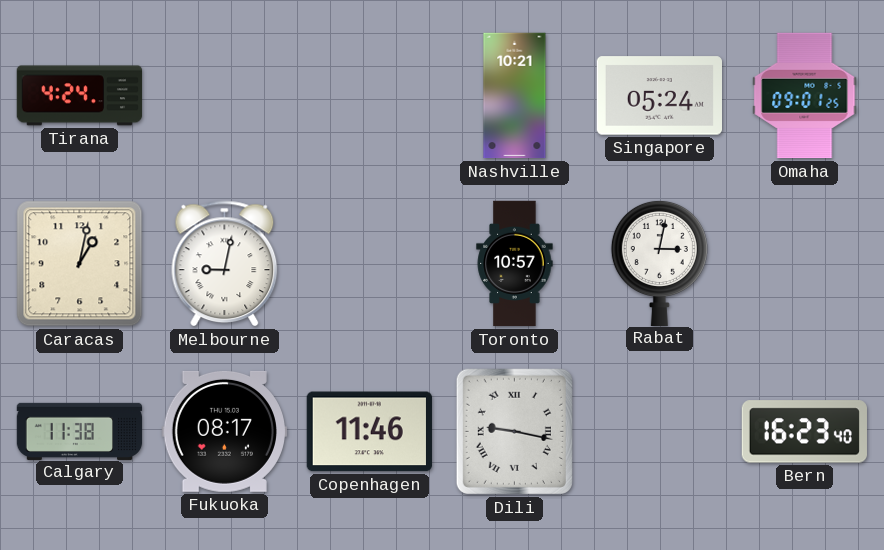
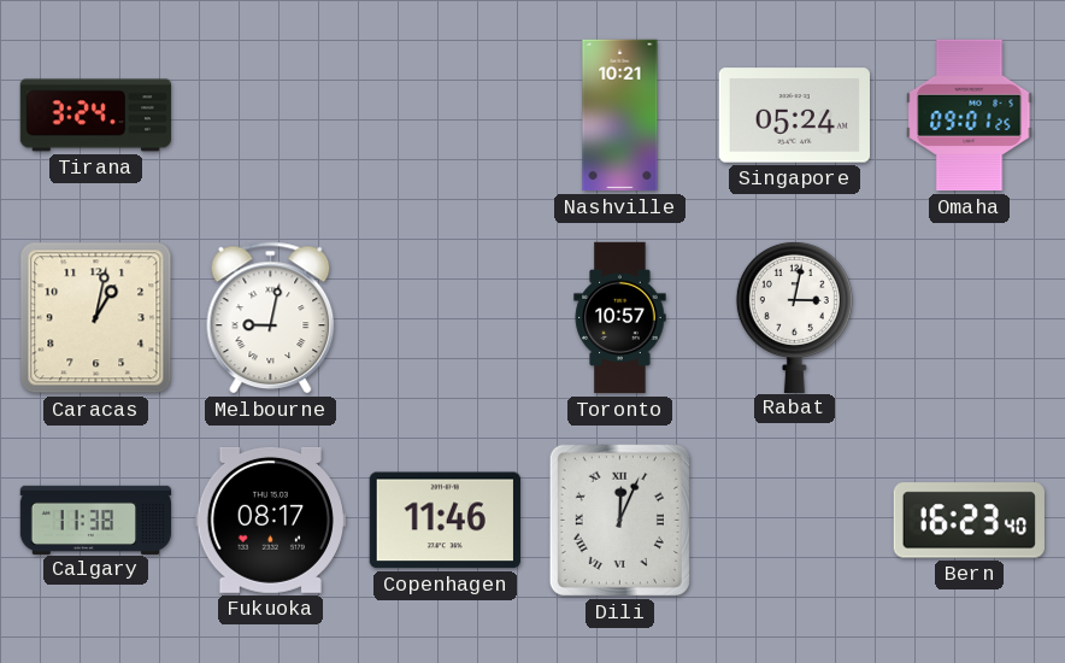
Tirana: 4:24 -> 3:24
Dili: 9:17 -> 12:04
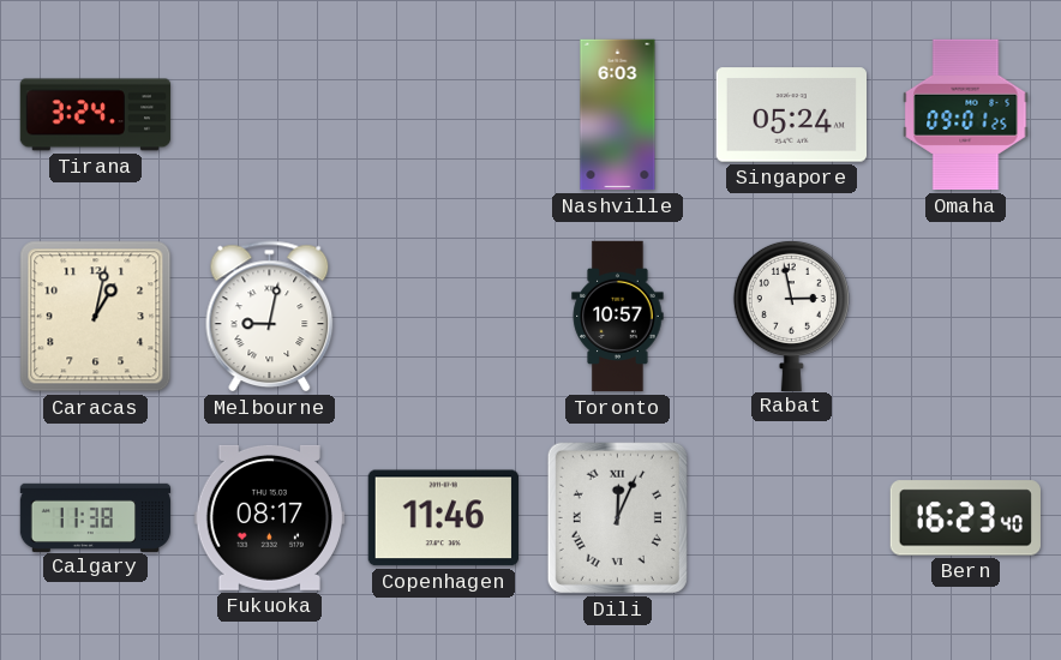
Nashville: 10:21 -> 6:03
Rabat: 3:02 -> 2:58
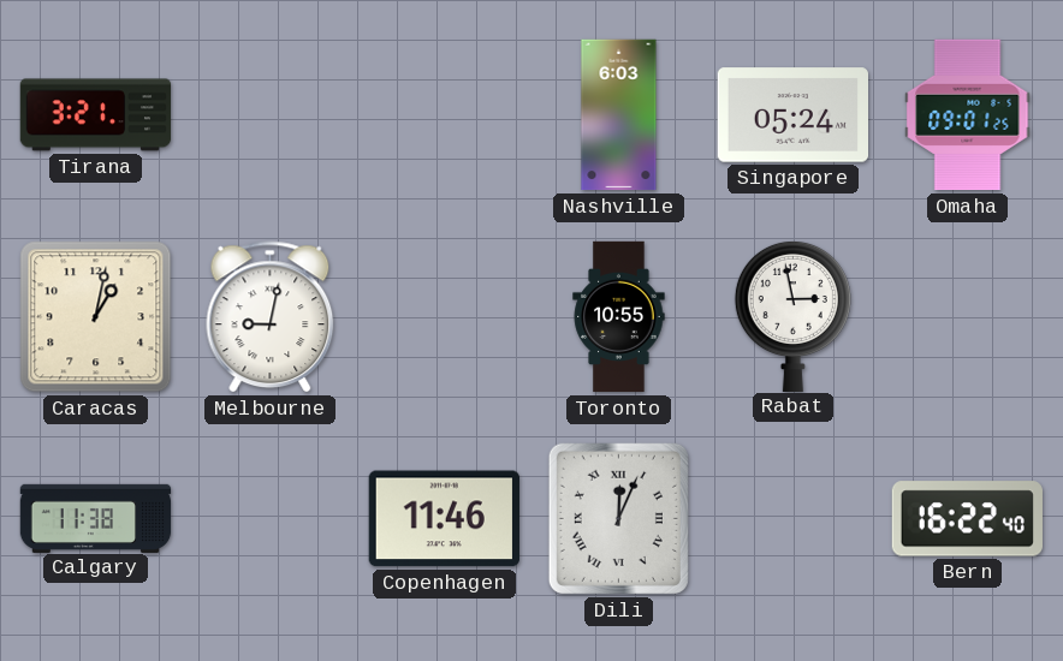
Tirana: 3:24 -> 3:21
Toronto: 10:57 -> 10:55
Fukuoka: 08:17 -> none
Bern: 16:23 -> 16:22
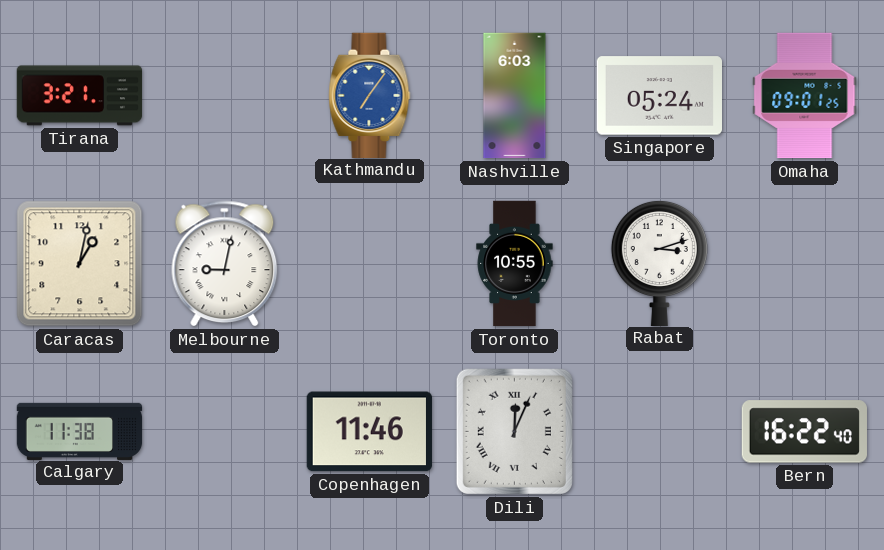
Kathmandu: none -> 7:06
Rabat: 2:58 -> 3:12
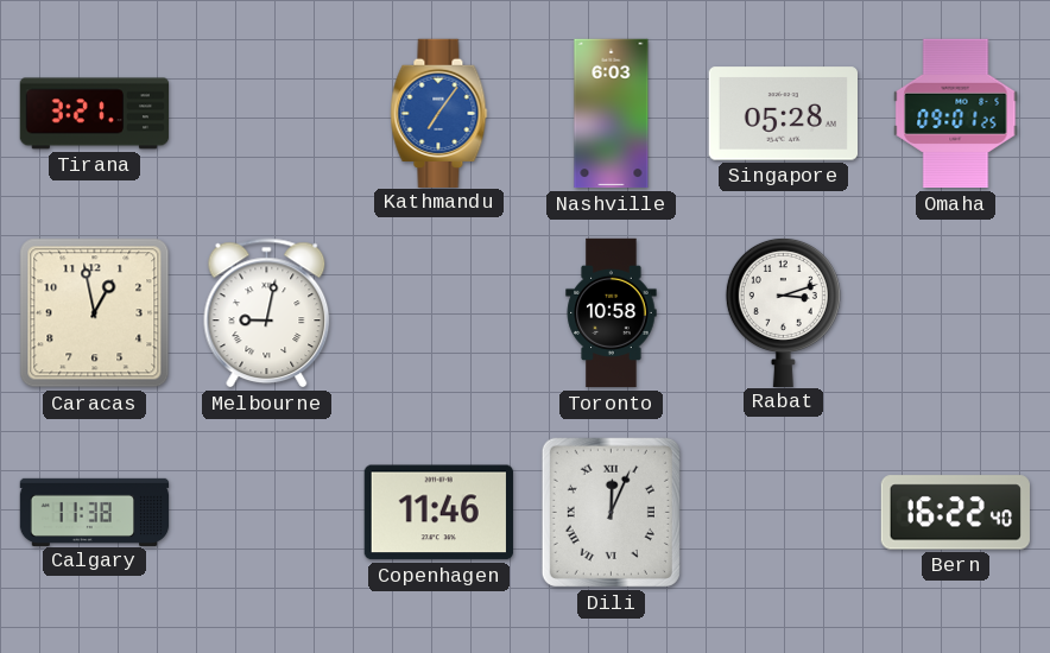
Singapore: 05:24 -> 05:28
Caracas: 1:02 -> 12:58
Toronto: 10:55 -> 10:58
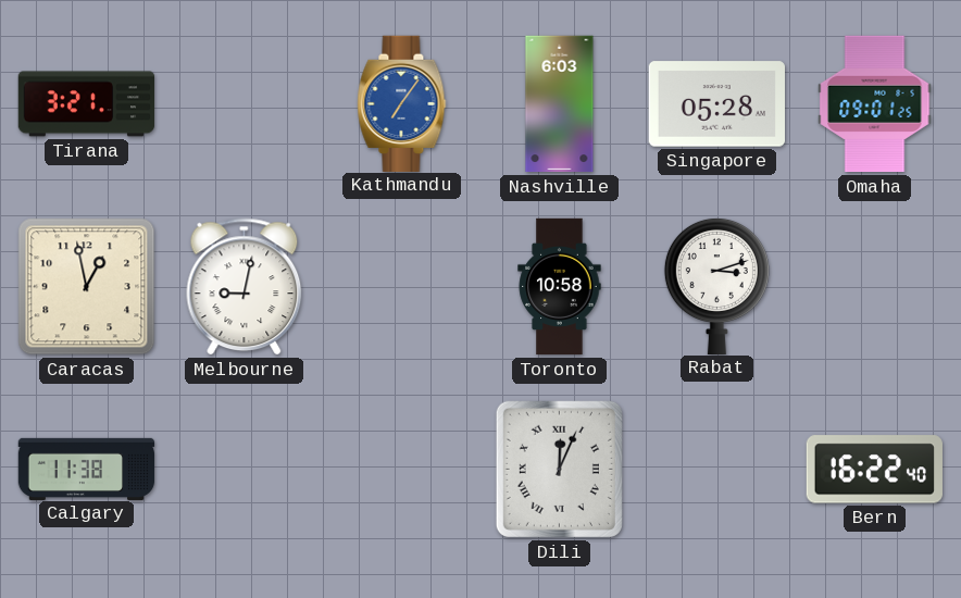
Copenhagen: 11:46 -> none
